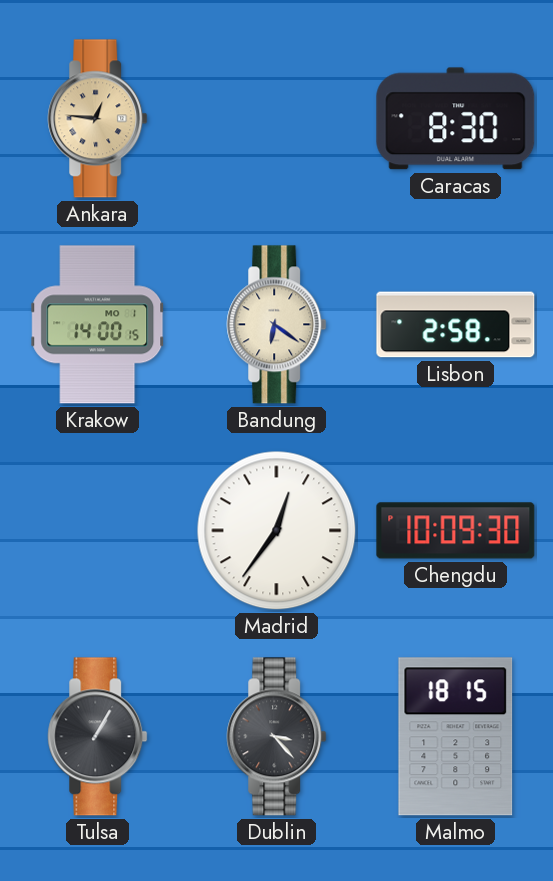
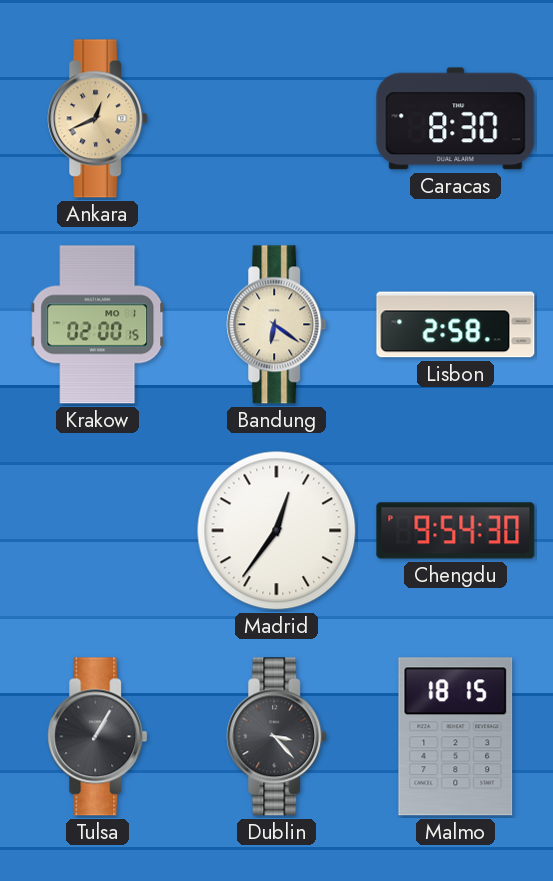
Ankara: 12:46 -> 12:41
Krakow: 14:00 -> 02:00
Chengdu: 10:09 -> 9:54
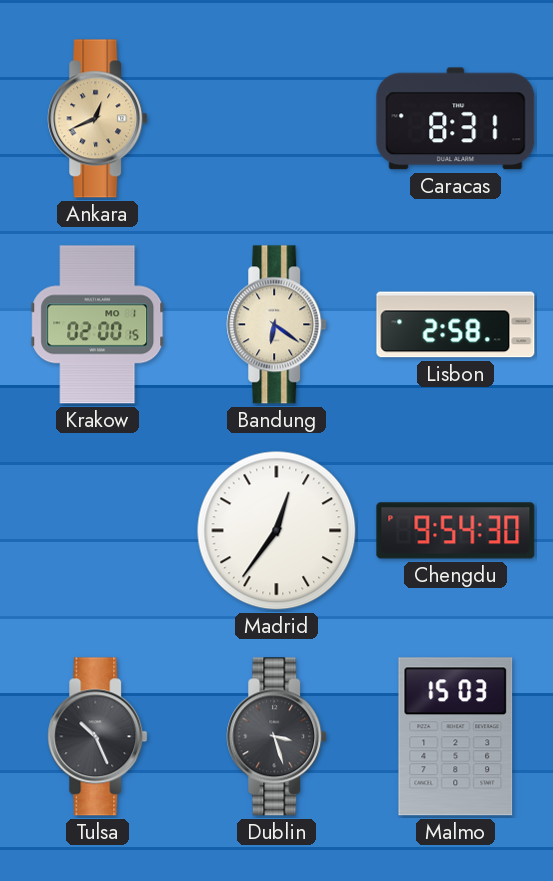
Caracas: 8:30 -> 8:31
Tulsa: 1:05 -> 10:26
Dublin: 3:23 -> 3:27
Malmo: 18:15 -> 15:03
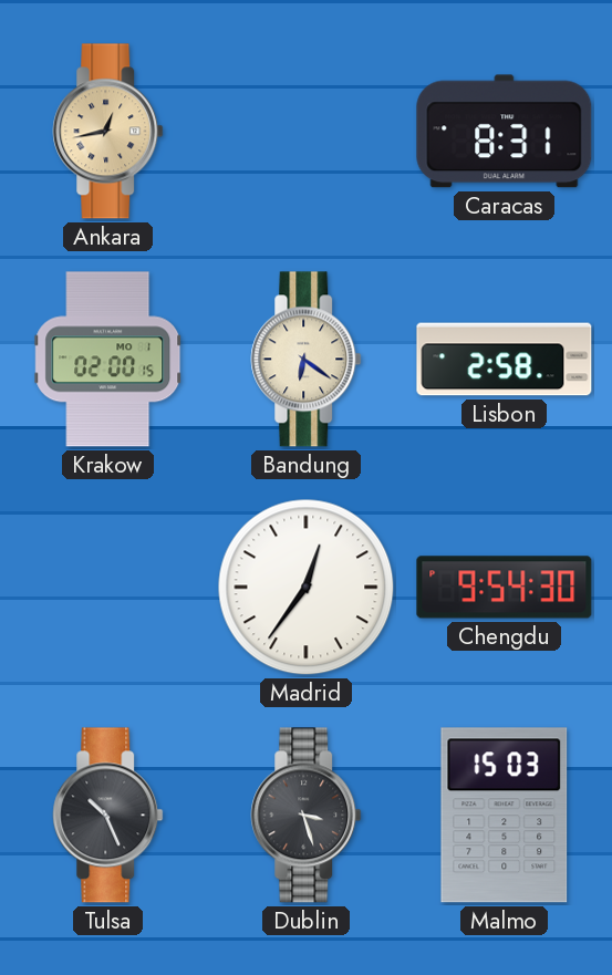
Ankara: 12:41 -> 12:43
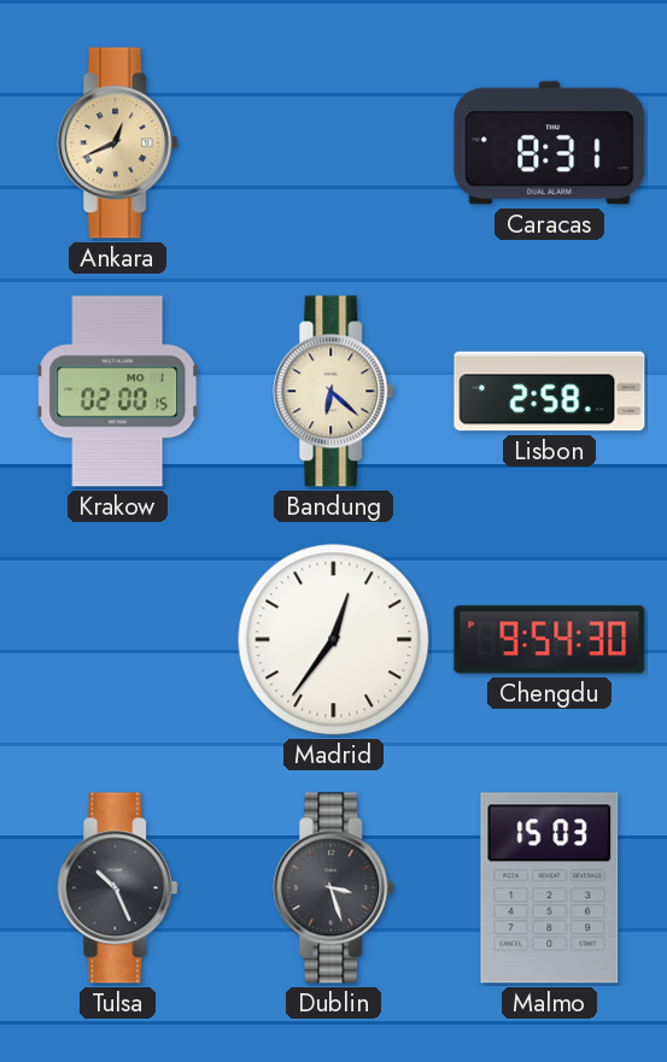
Ankara: 12:43 -> 12:41
Bandung: 6:21 -> 6:22
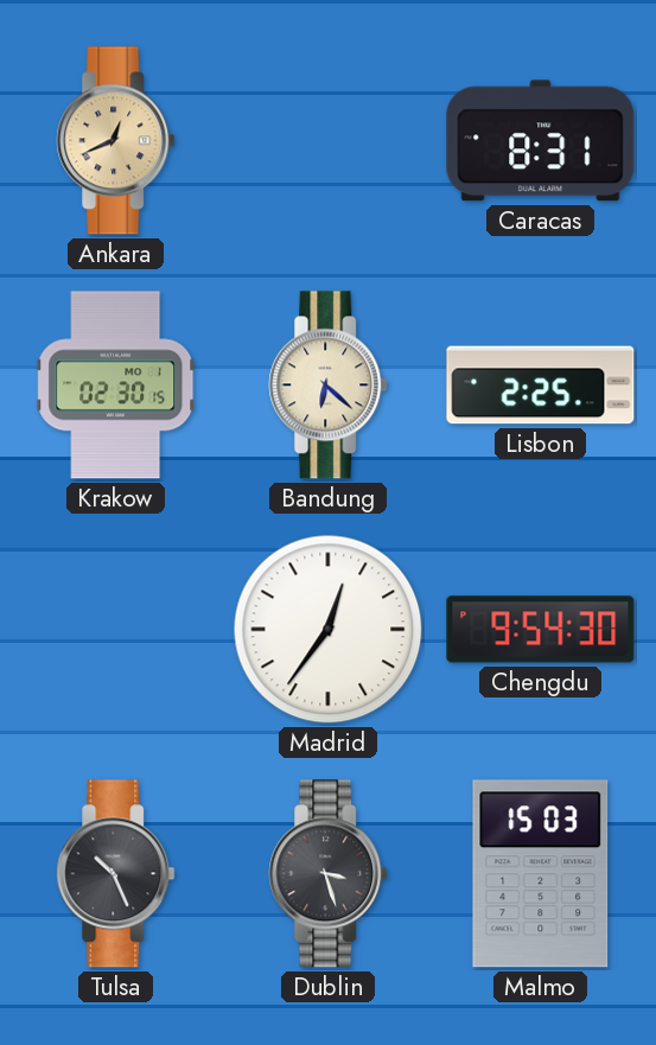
Krakow: 02:00 -> 02:30
Lisbon: 2:58 -> 2:25
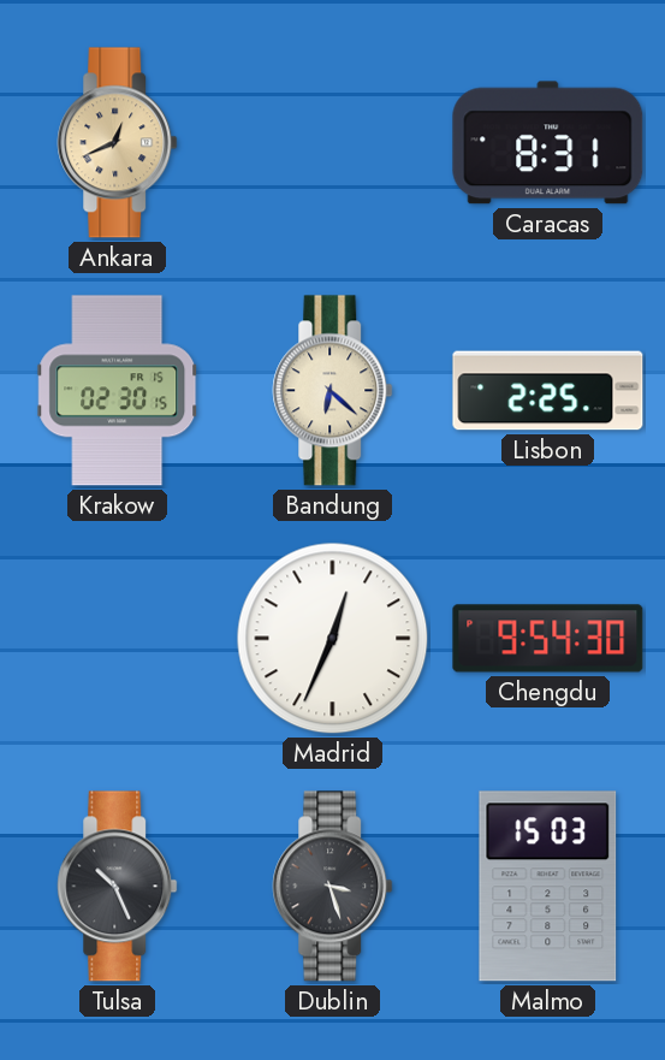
Krakow date: MO 1 -> FR 15
Madrid: 12:36 -> 12:34
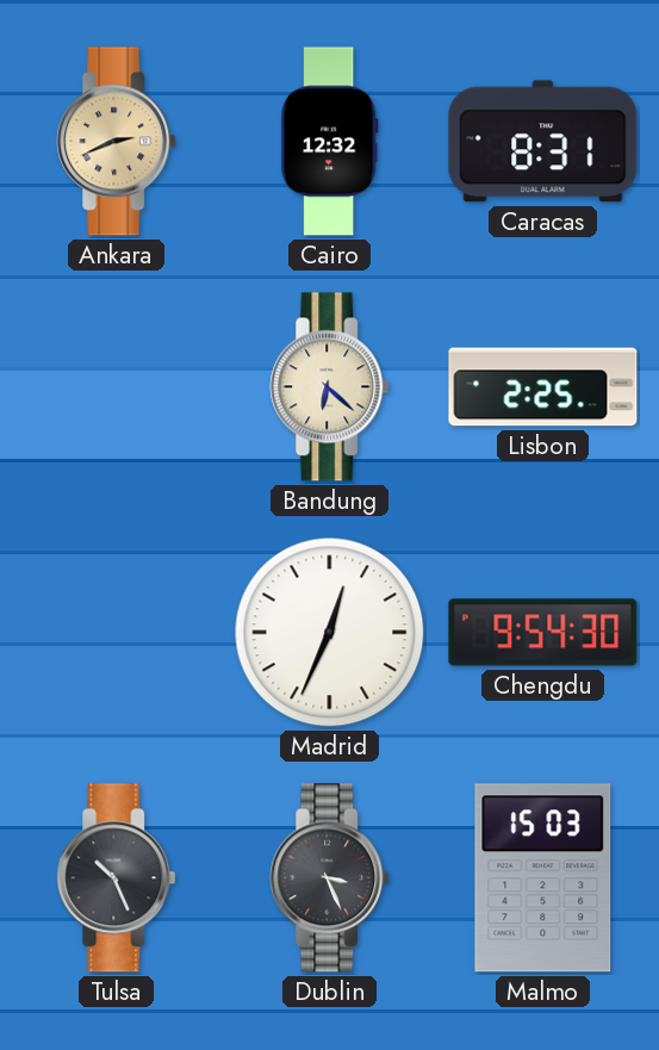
Ankara: 12:41 -> 2:41
Cairo: none -> 12:32
Krakow: 02:30 -> none
Dublin: 3:27 -> 3:26
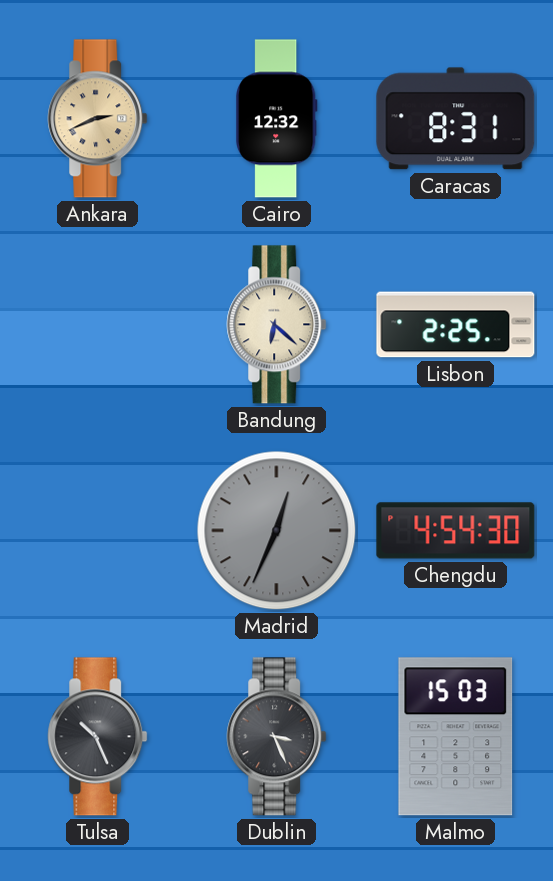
Madrid dial: white -> grey
Chengdu: 9:54 -> 4:54
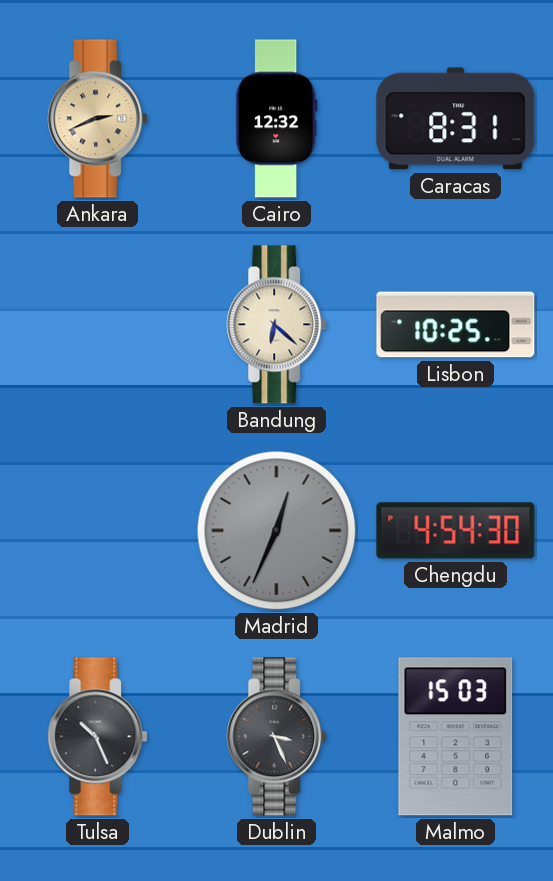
Lisbon: 2:25 -> 10:25
